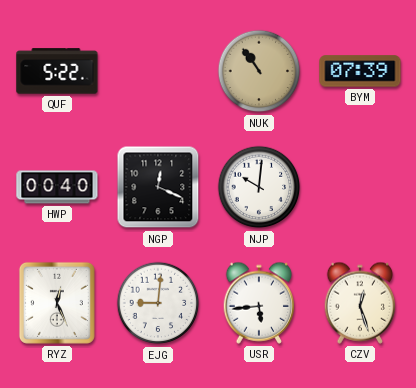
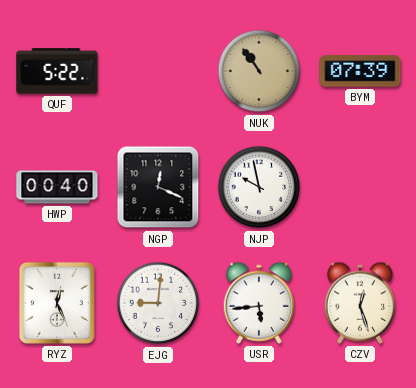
NJP: 10:01 -> 9:58
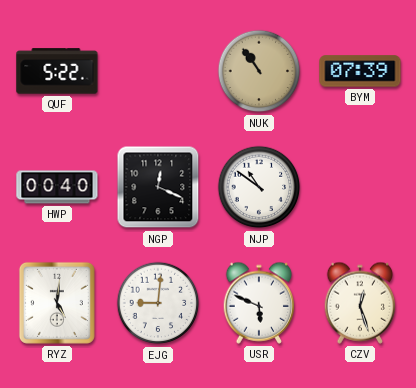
NJP: 9:58 -> 10:51
RYZ: 12:26 -> 5:01
USR: 5:44 -> 5:49
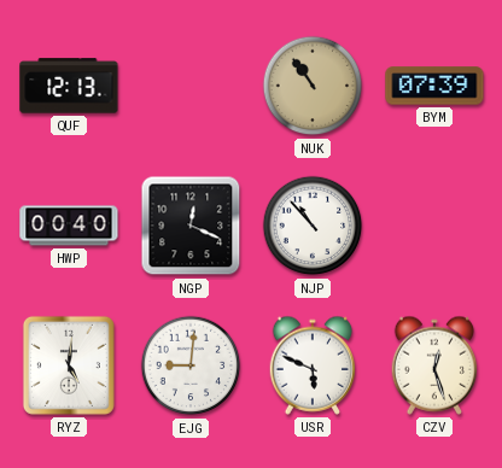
QUF: 5:22 -> 12:13
NJP: 10:51 -> 10:53
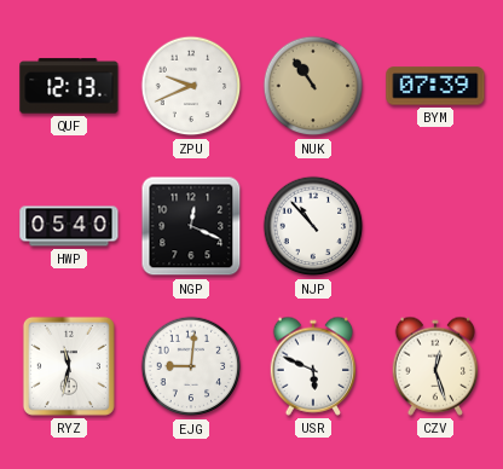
ZPU: none -> 9:41
HWP: 00:40 -> 05:40
RYZ: 5:01 -> 11:32
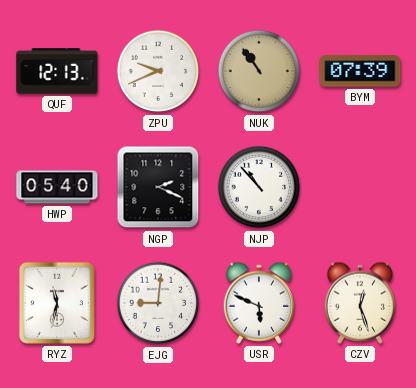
NGP: 12:19 -> 2:19
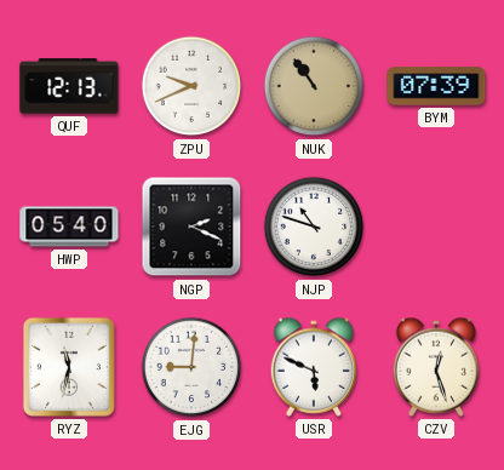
NJP: 10:53 -> 10:48
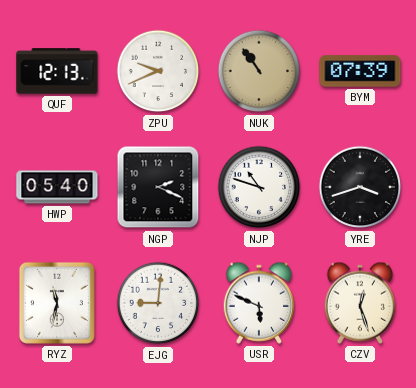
YRE: none -> 3:42
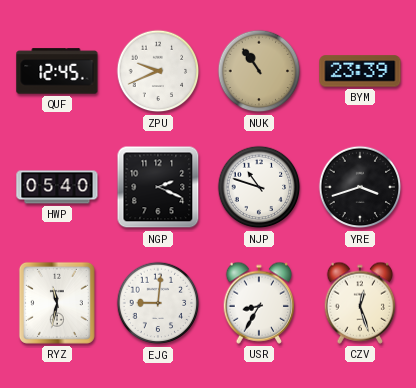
QUF: 12:13 -> 12:45
BYM: 07:39 -> 23:39
USR: 5:49 -> 8:35
